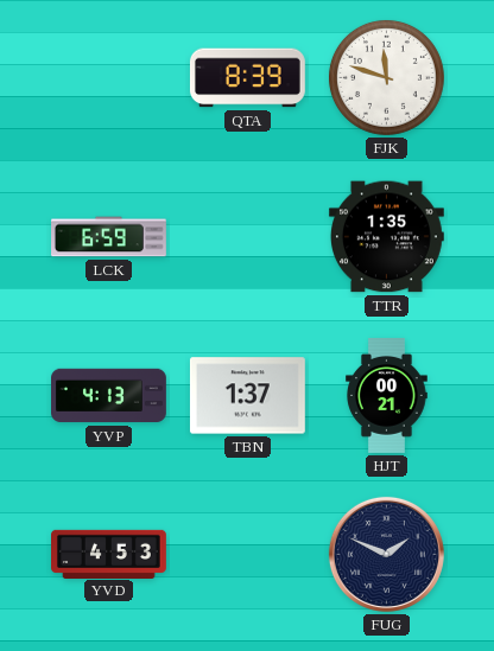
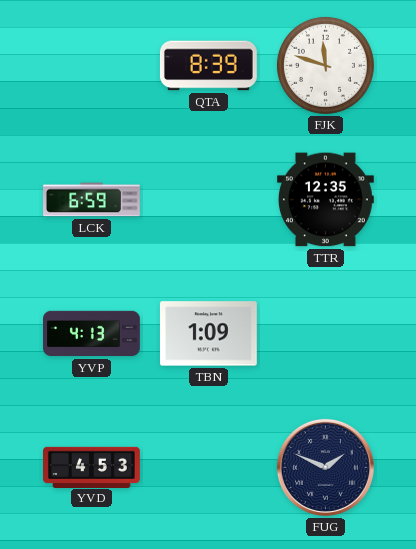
TTR: 1:35 -> 12:35
TBN: 1:37 -> 1:09
HJT: 00:21 -> none
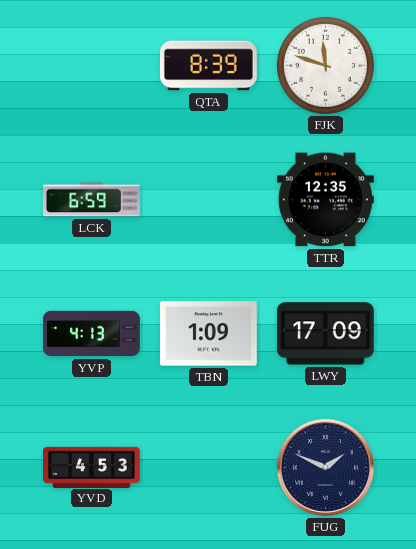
LWY: none -> 17:09
